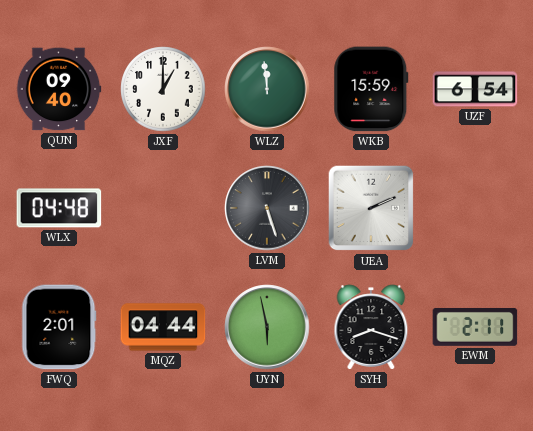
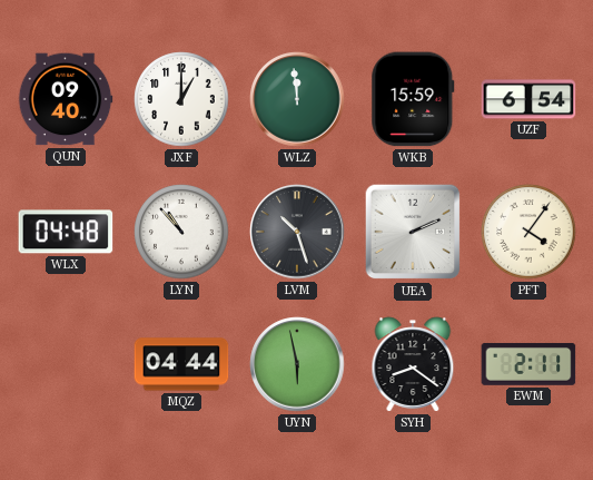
LYN: none -> 10:53
LVM: 5:27 -> 10:27
PFT: none -> 4:06
FWQ: 2:01 -> none
SYH: 8:18 -> 8:21
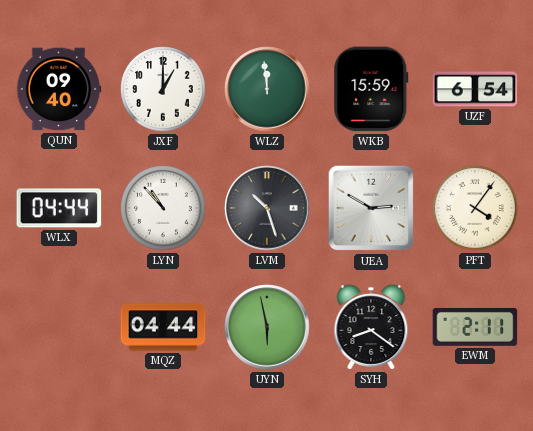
WLX: 04:48 -> 04:44
UEA: 2:11 -> 2:50
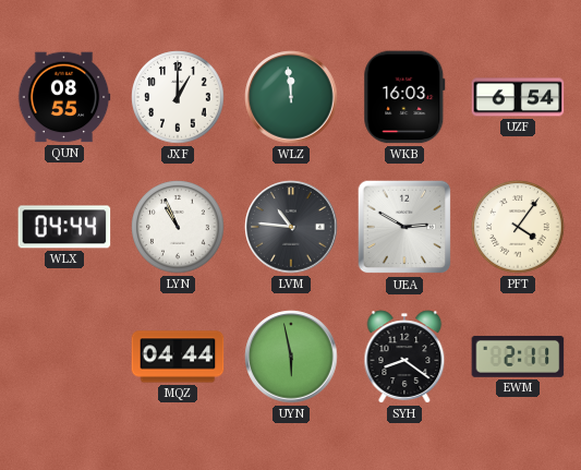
QUN: 09:40 -> 08:55
WKB: 15:59 -> 16:03
LYN: 10:53 -> 10:56
LVM: 10:27 -> 10:46
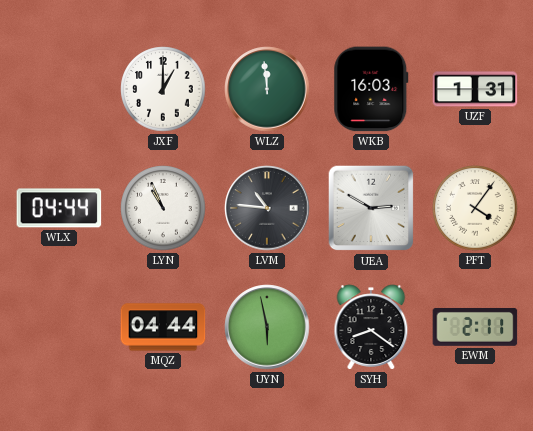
QUN: 08:55 -> none
UZF: 6:54 -> 1:31
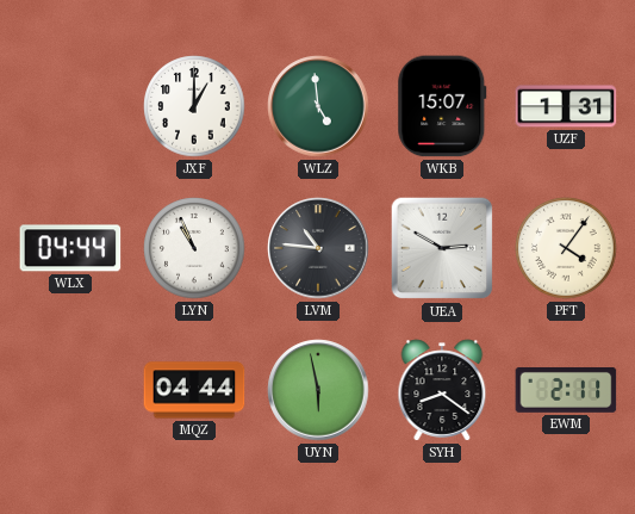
WLZ: 11:59 -> 4:59
WKB: 16:03 -> 15:07
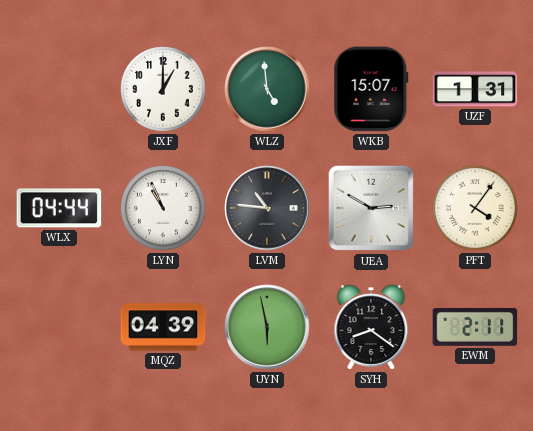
MQZ: 04:44 -> 04:39
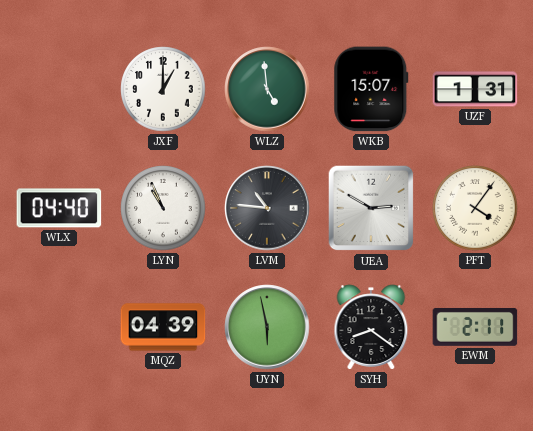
WLX: 04:44 -> 04:40
